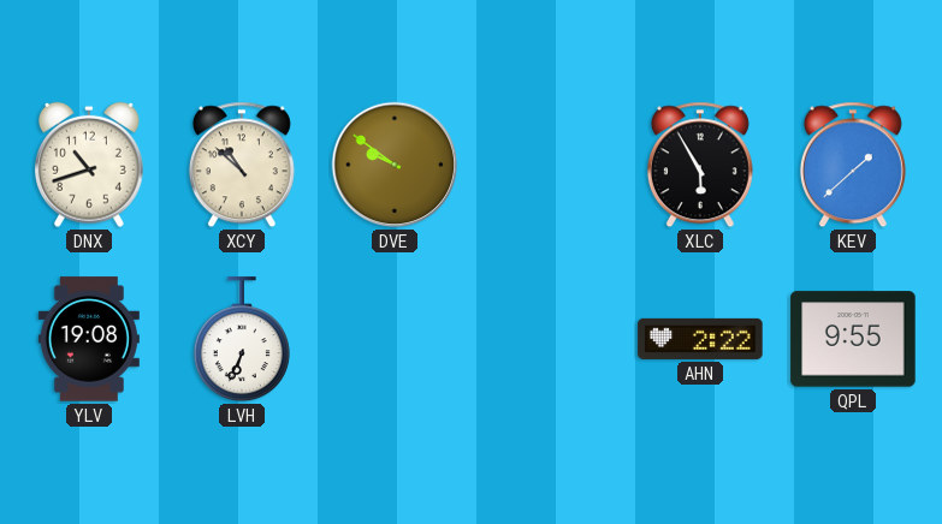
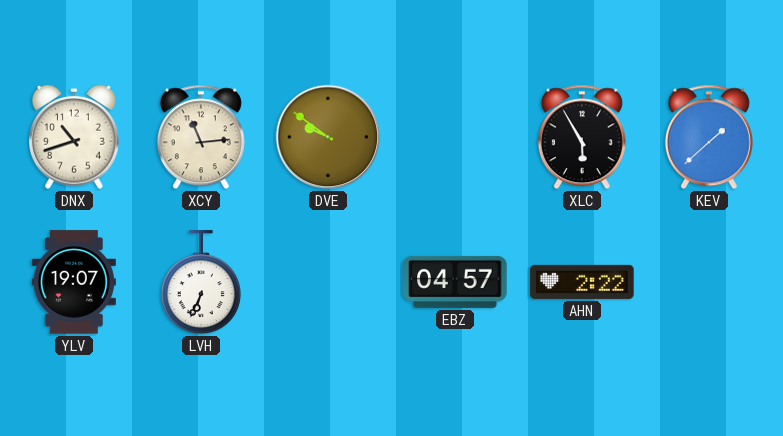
XCY: 10:52 -> 11:14
YLV: 19:08 -> 19:07
EBZ: none -> 04:57
QPL: 9:55 -> none
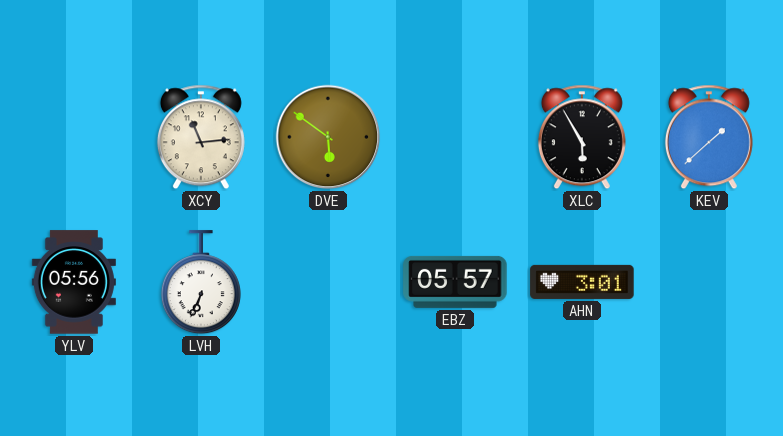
DNX: 10:42 -> none
DVE: 9:51 -> 5:51
YLV: 19:07 -> 05:56
EBZ: 04:57 -> 05:57
AHN: 2:22 -> 3:01
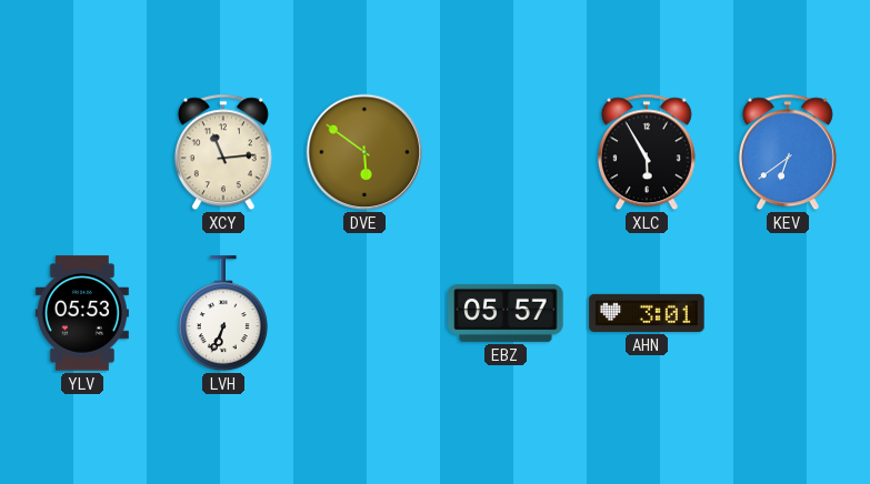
KEV: 1:38 -> 6:39
YLV: 05:56 -> 05:53
